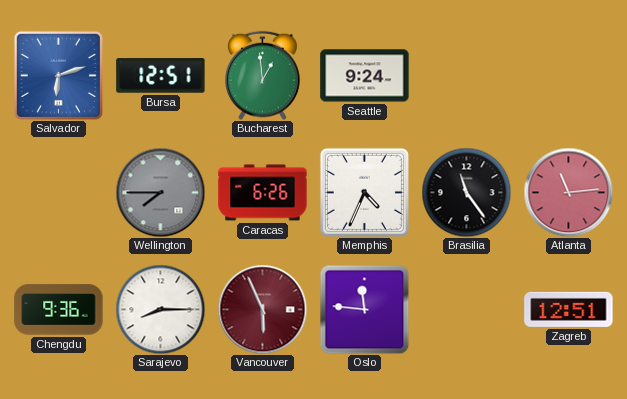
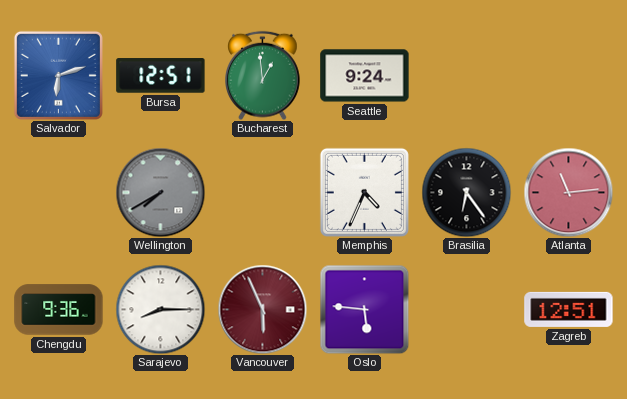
Wellington: 7:45 -> 7:40
Caracas: 6:26 -> none
Brasilia: 11:24 -> 6:24
Oslo: 11:46 -> 5:46
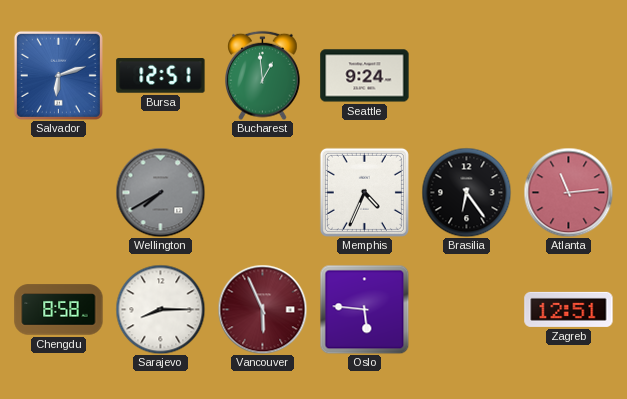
Chengdu: 9:36 -> 8:58
